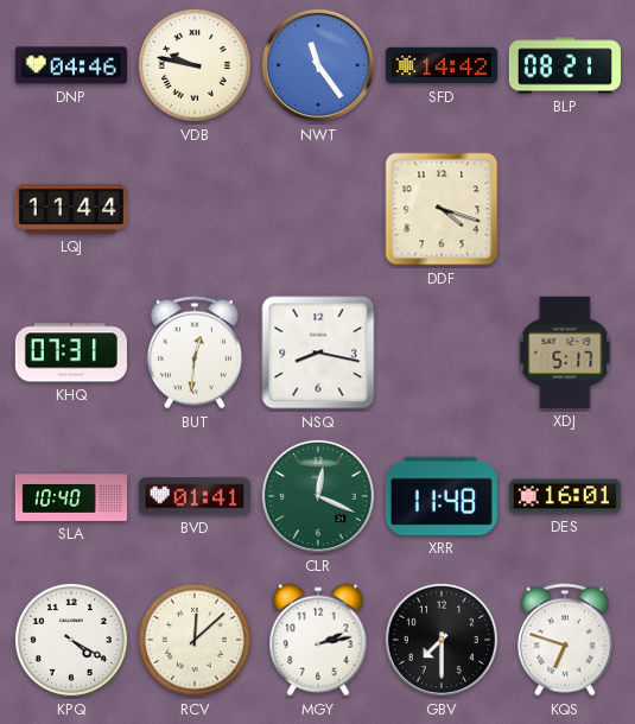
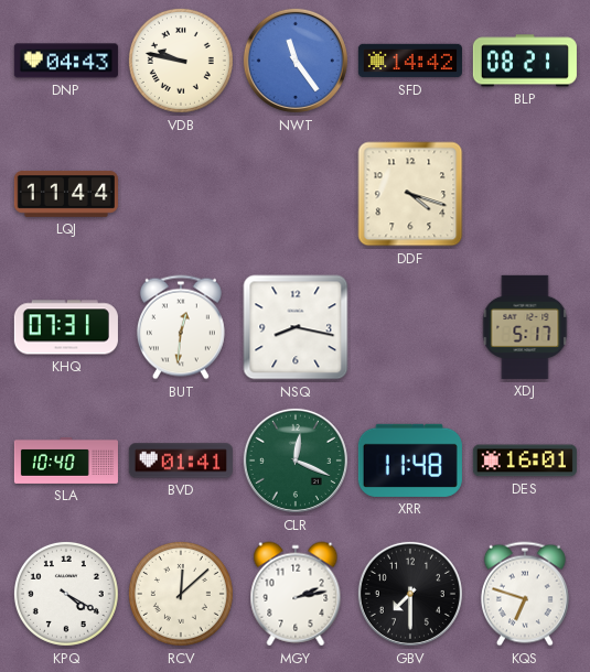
DNP: 04:46 -> 04:43
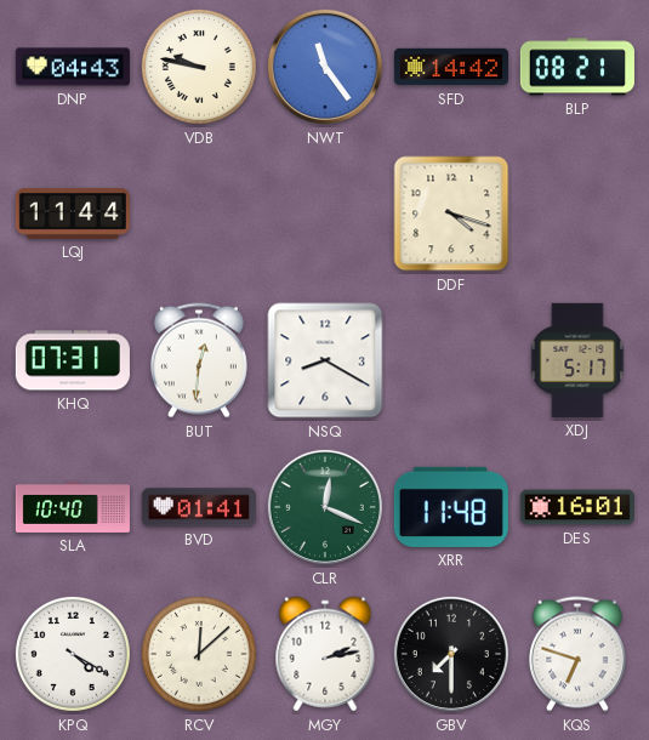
NSQ: 8:17 -> 8:20
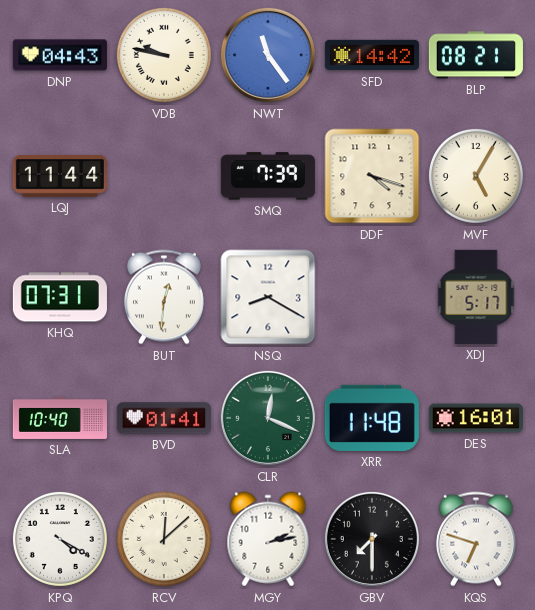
SMQ: none -> 7:39
MVF: none -> 5:05
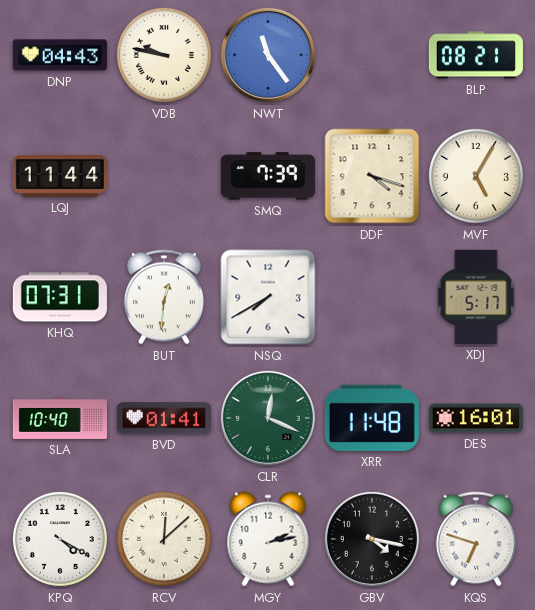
SFD: 14:42 -> none
NSQ: 8:20 -> 7:40
GBV: 7:30 -> 4:17
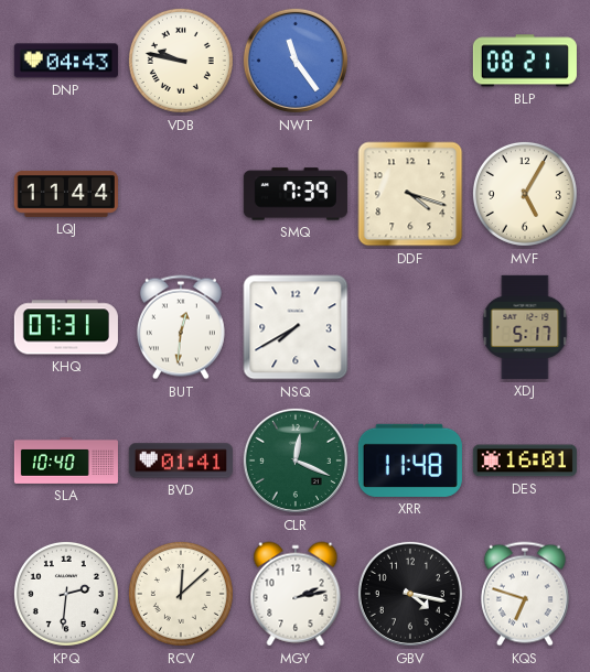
KPQ: 4:20 -> 2:31
